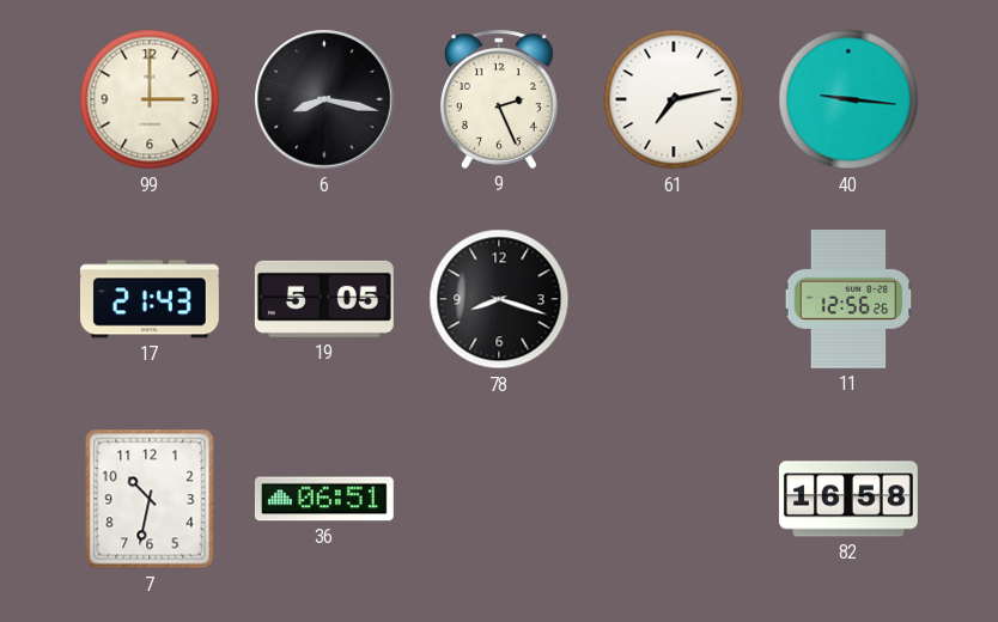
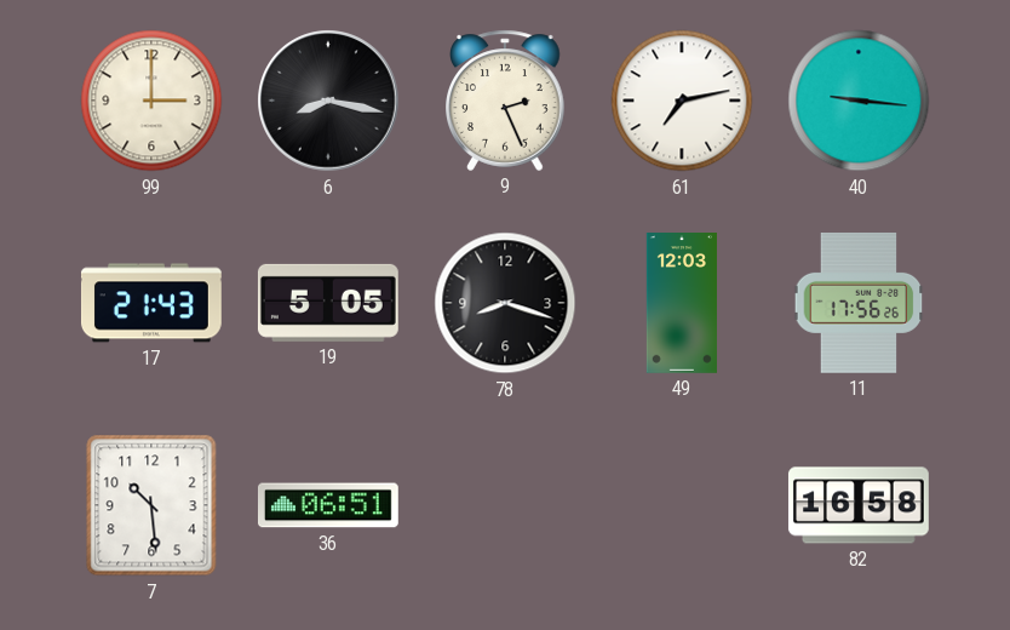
49: none -> 12:03
11: 12:56 -> 17:56
7: 10:32 -> 10:29
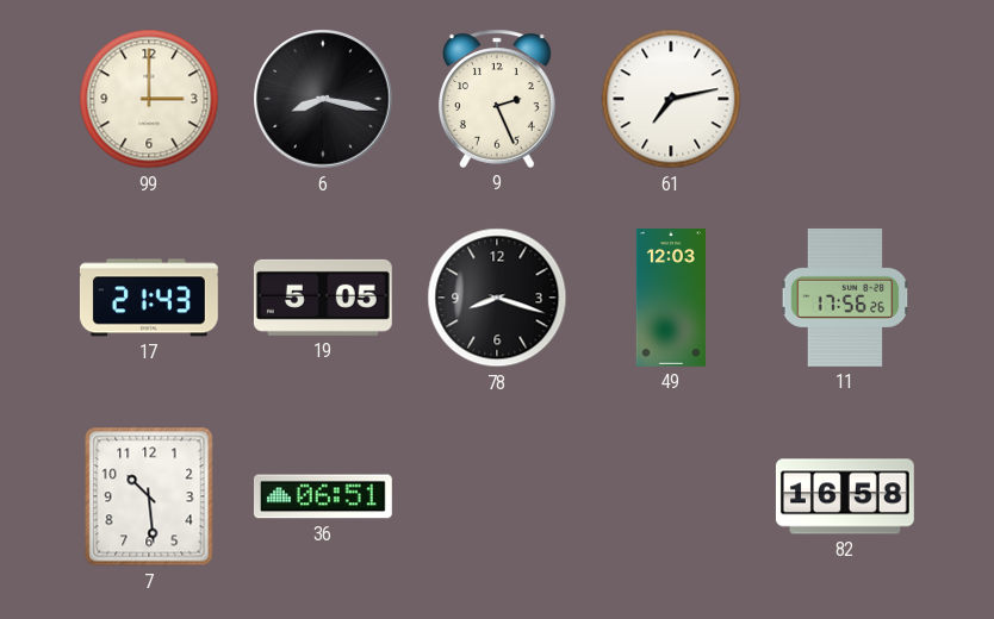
40: 9:16 -> none
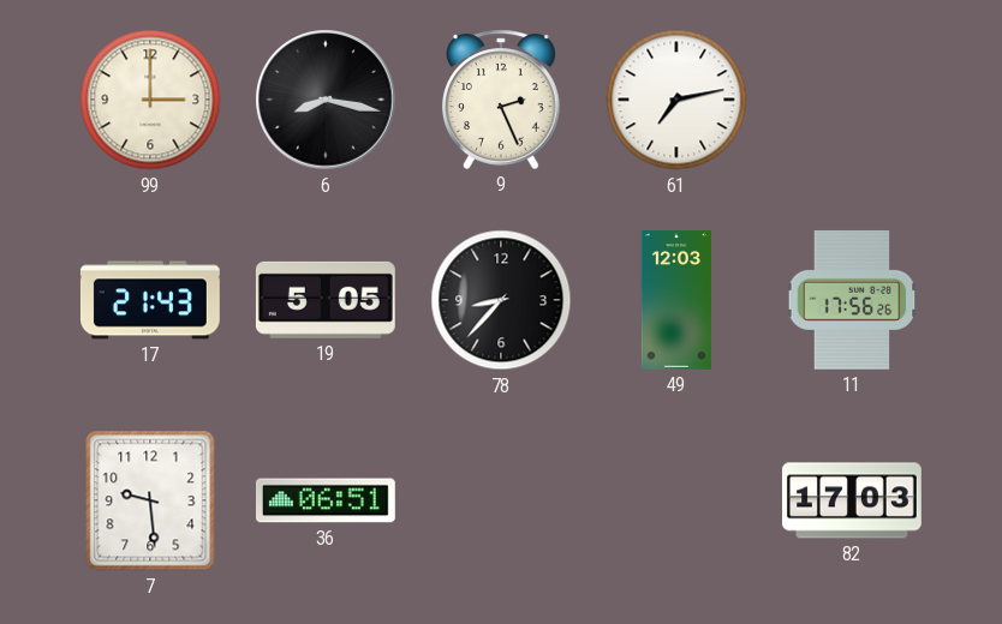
78: 8:18 -> 8:37
7: 10:29 -> 9:29
82: 16:58 -> 17:03
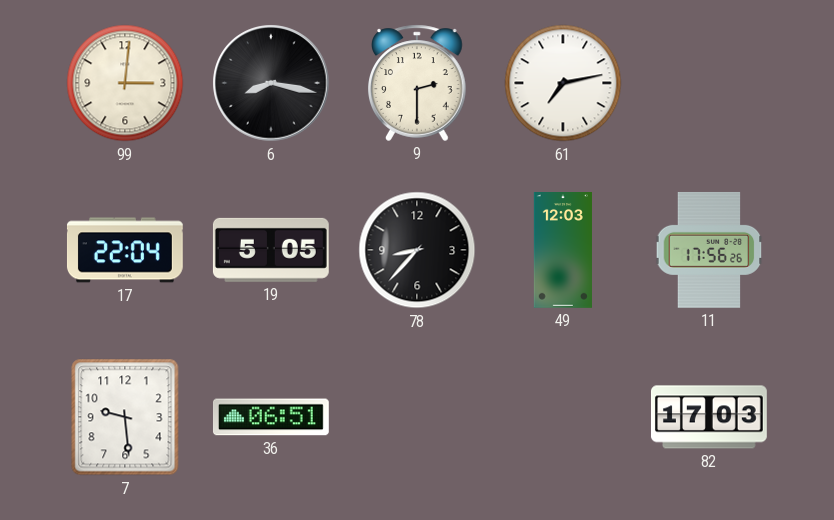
99: 3:00 -> 3:01
9: 2:26 -> 2:30
17: 21:43 -> 22:04
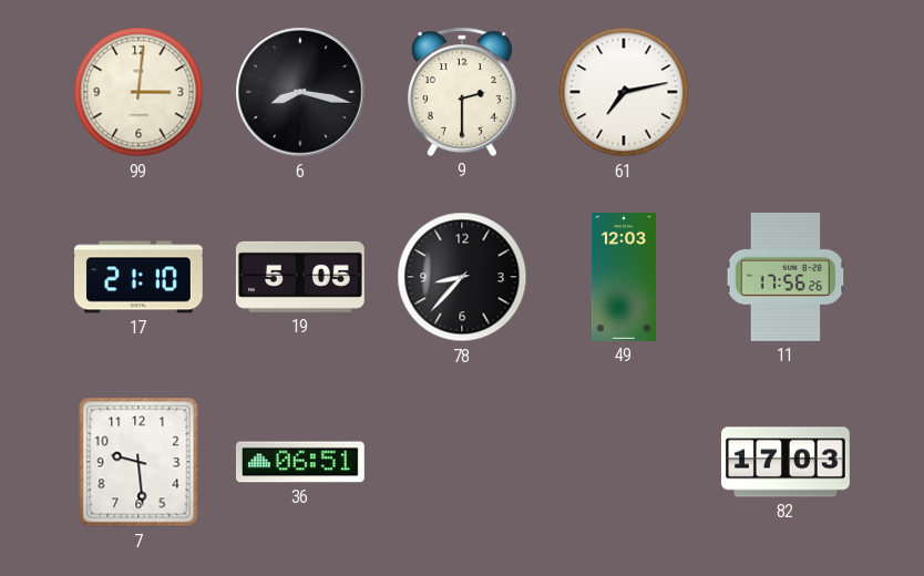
17: 22:04 -> 21:10
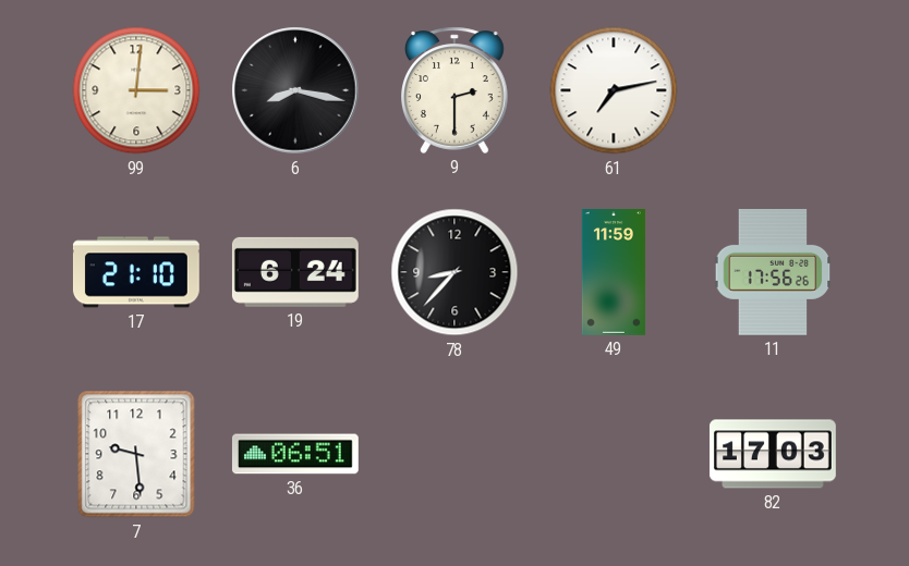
19: 5:05 -> 6:24
49: 12:03 -> 11:59
